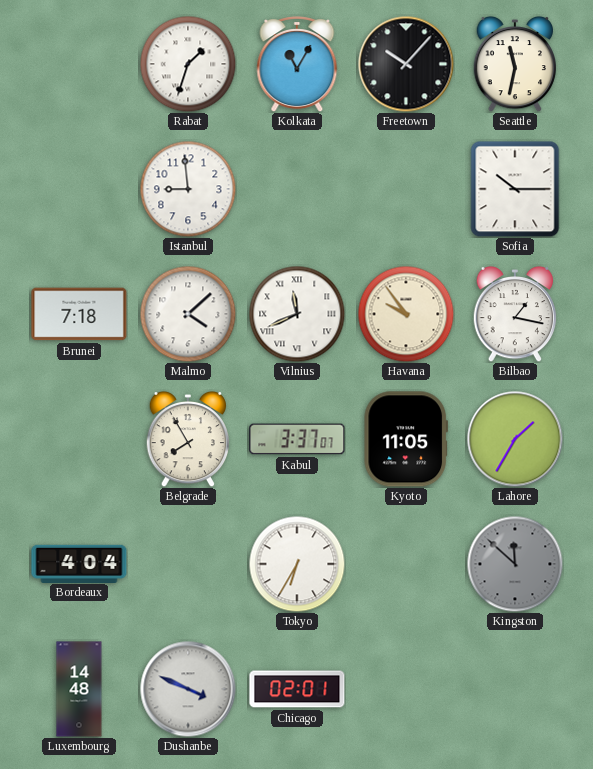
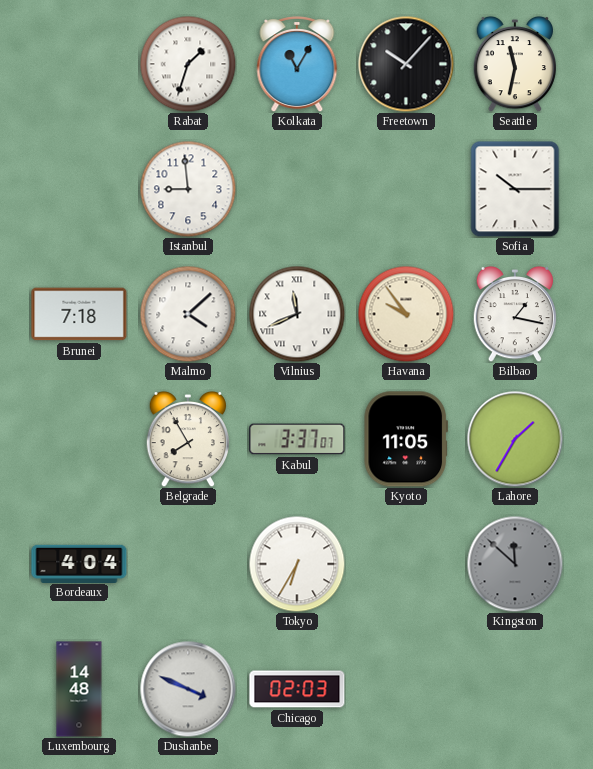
Chicago: 02:01 -> 02:03
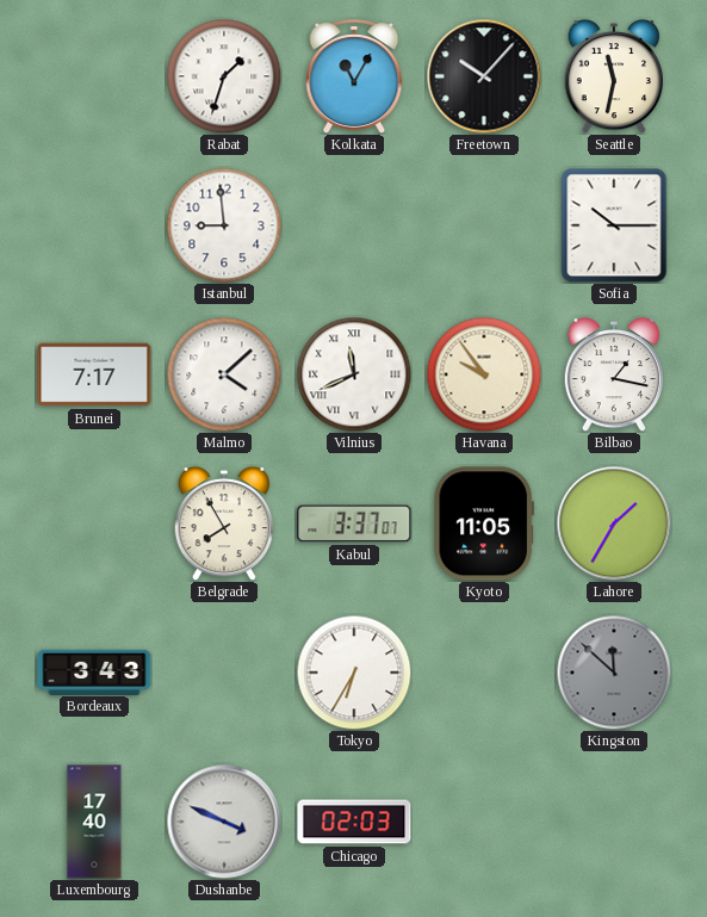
Brunei: 7:18 -> 7:17
Bordeaux: 4:04 -> 3:43
Luxembourg: 14:48 -> 17:40
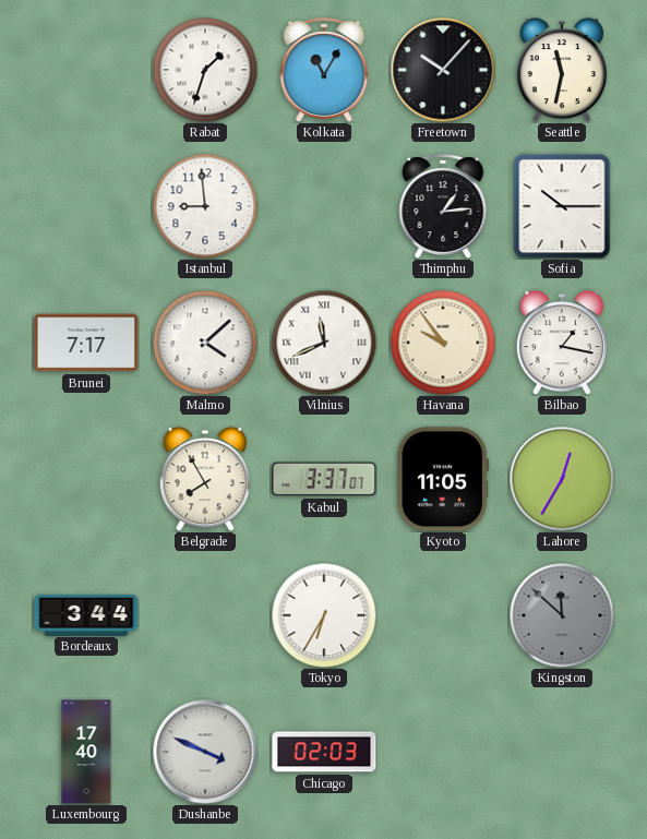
Thimphu: none -> 1:14
Lahore: 1:35 -> 12:35
Bordeaux: 3:43 -> 3:44
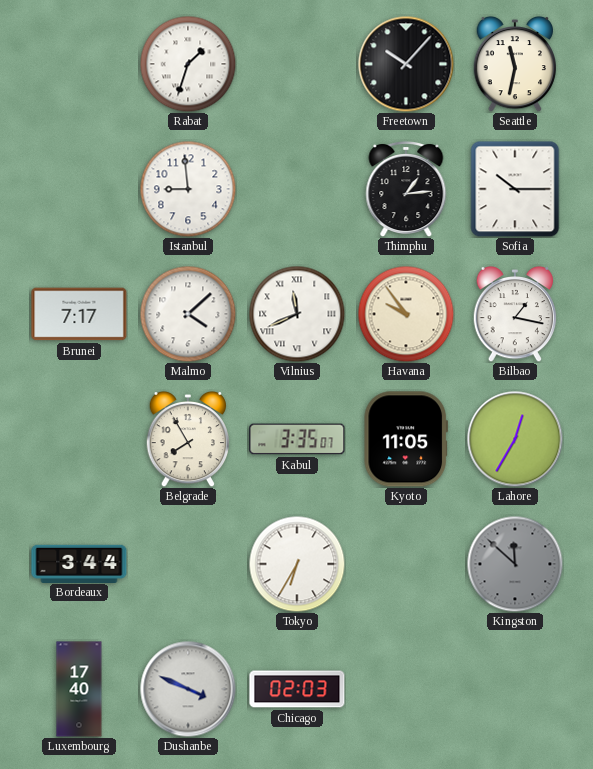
Kolkata: 11:05 -> none
Kabul: 3:37 -> 3:35
